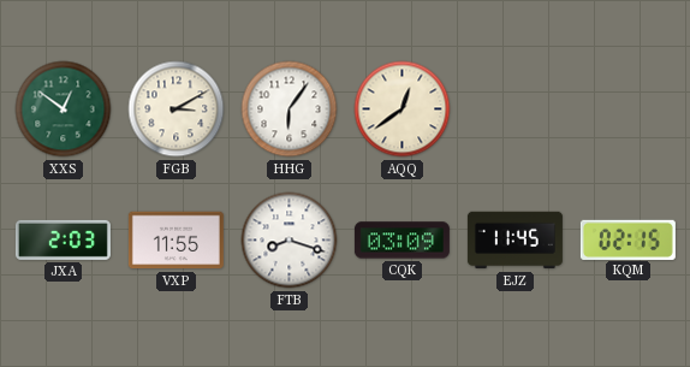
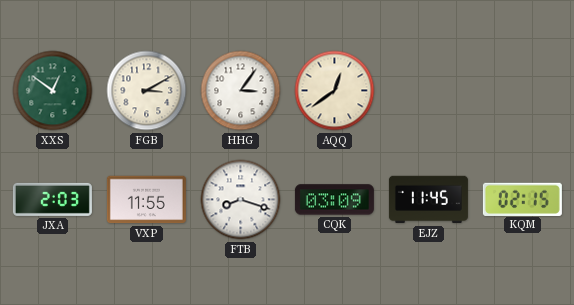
HHG: 6:06 -> 3:06
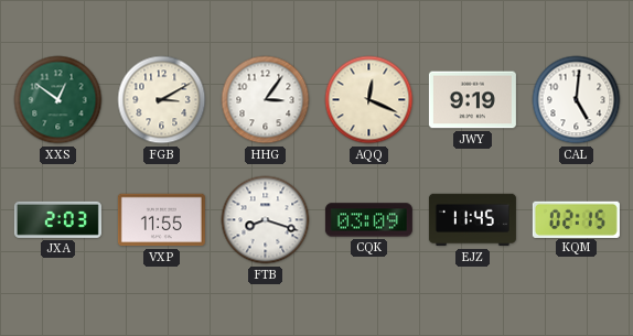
AQQ: 12:39 -> 12:19
JWY: none -> 9:19
CAL: none -> 5:01
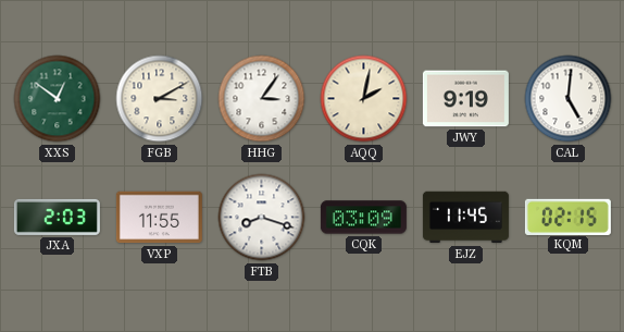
AQQ: 12:19 -> 2:02
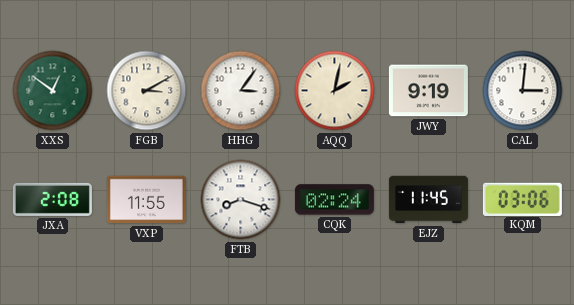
CAL: 5:01 -> 3:01
JXA: 2:03 -> 2:08
CQK: 03:09 -> 02:24
KQM: 02:15 -> 03:06
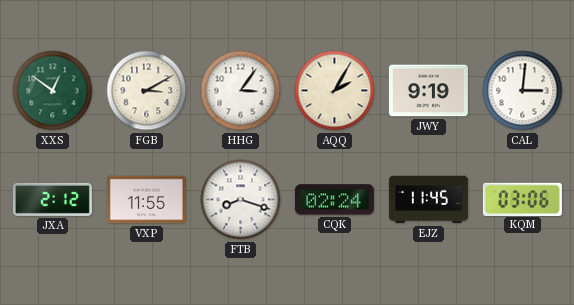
AQQ: 2:02 -> 2:05
JXA: 2:08 -> 2:12
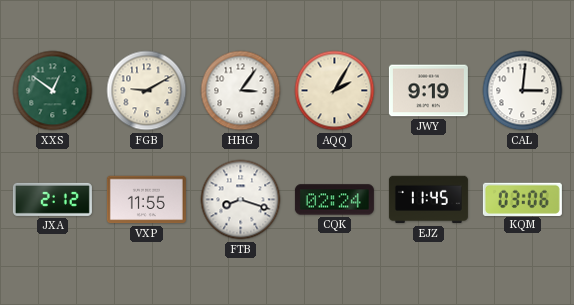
FGB: 3:10 -> 9:10
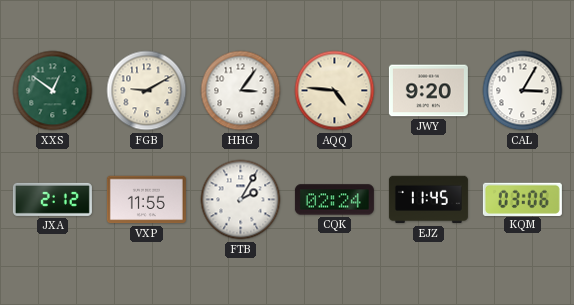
AQQ: 2:05 -> 4:46
JWY: 9:19 -> 9:20
CAL: 3:01 -> 3:05
FTB: 8:18 -> 2:05
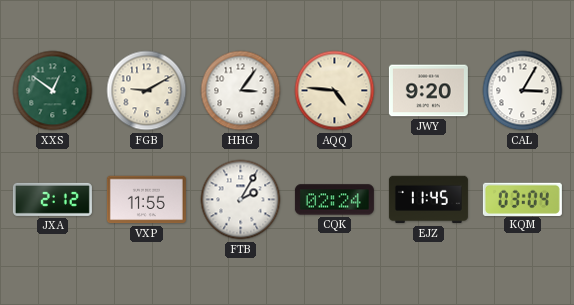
KQM: 03:06 -> 03:04
